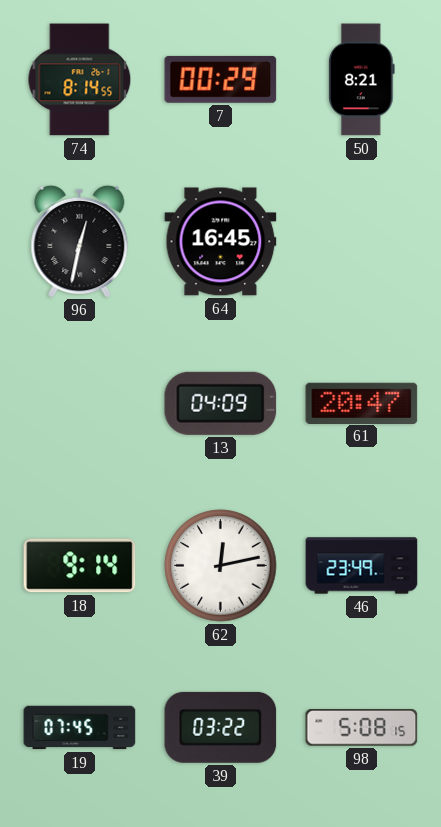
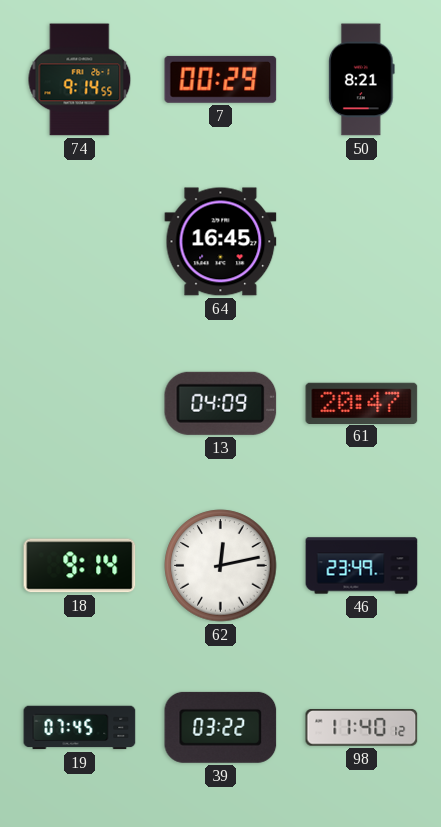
74: 8:14 -> 9:14
96: 12:32 -> none
98: 5:08 -> 11:40
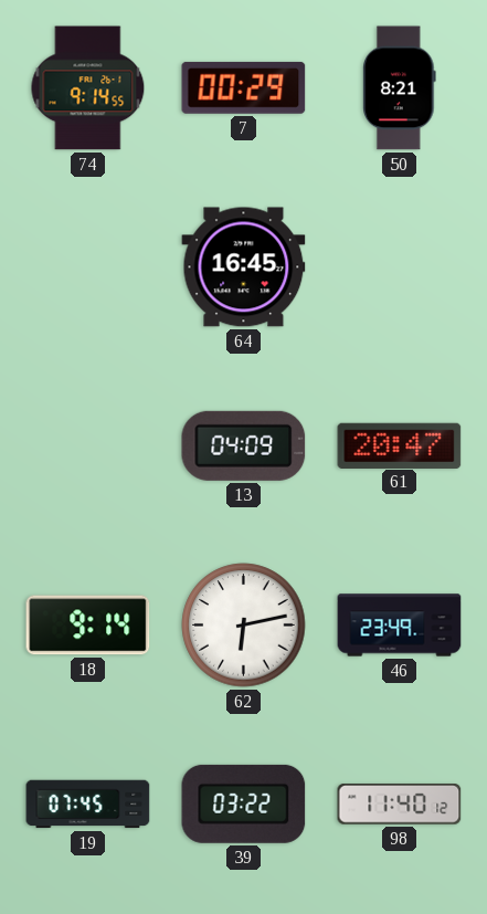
62: 12:13 -> 6:13
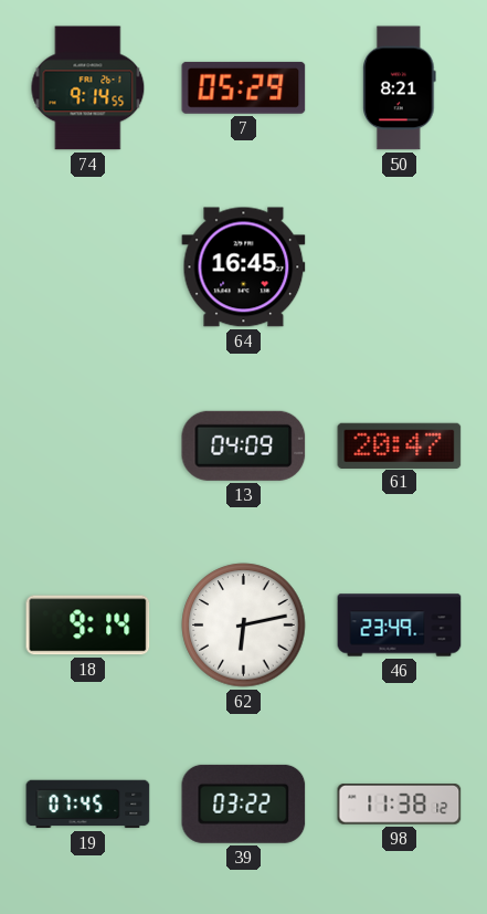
7: 00:29 -> 05:29
98: 11:40 -> 11:38
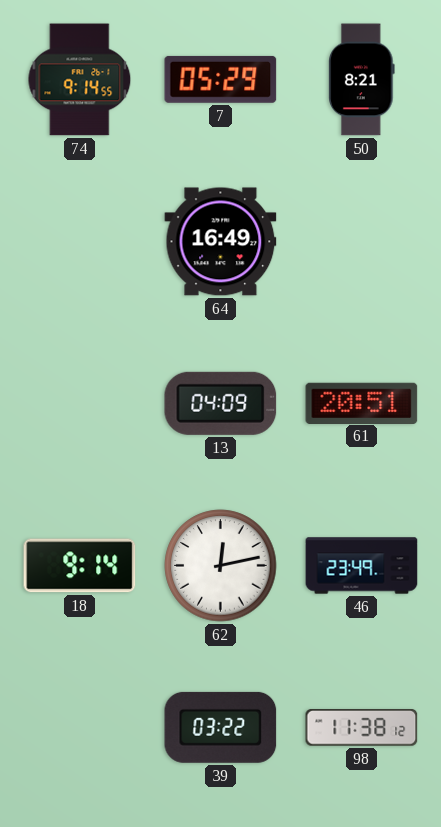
64: 16:45 -> 16:49
61: 20:47 -> 20:51
62: 6:13 -> 12:13
19: 07:45 -> none
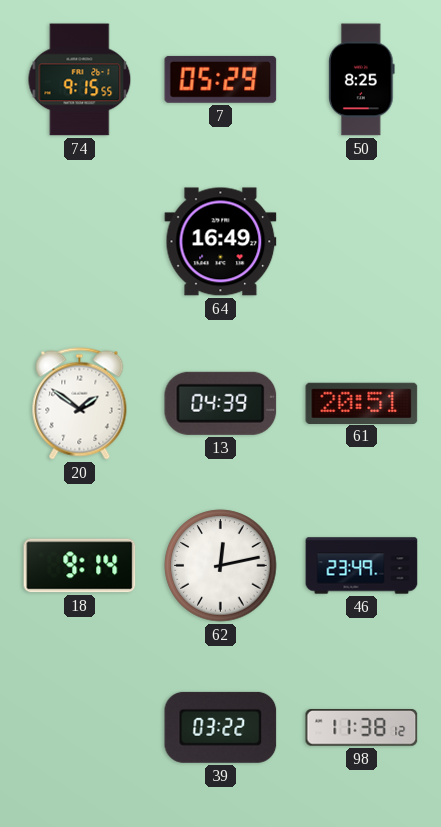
74: 9:14 -> 9:15
50: 8:21 -> 8:25
20: none -> 1:51
13: 04:09 -> 04:39
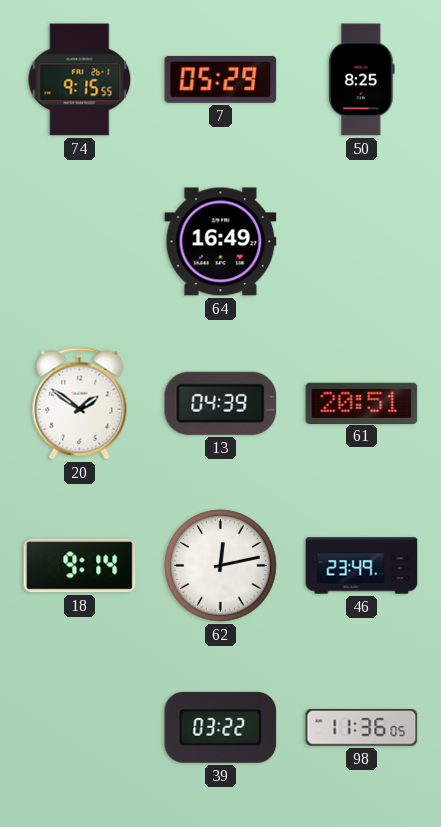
98: 11:38 -> 11:36
